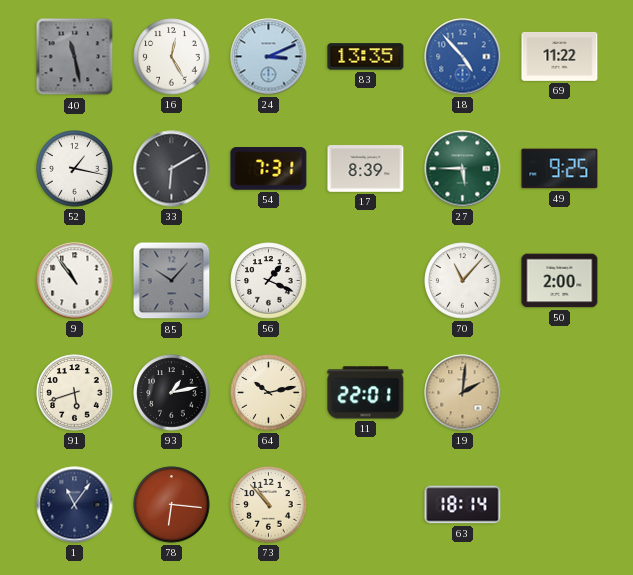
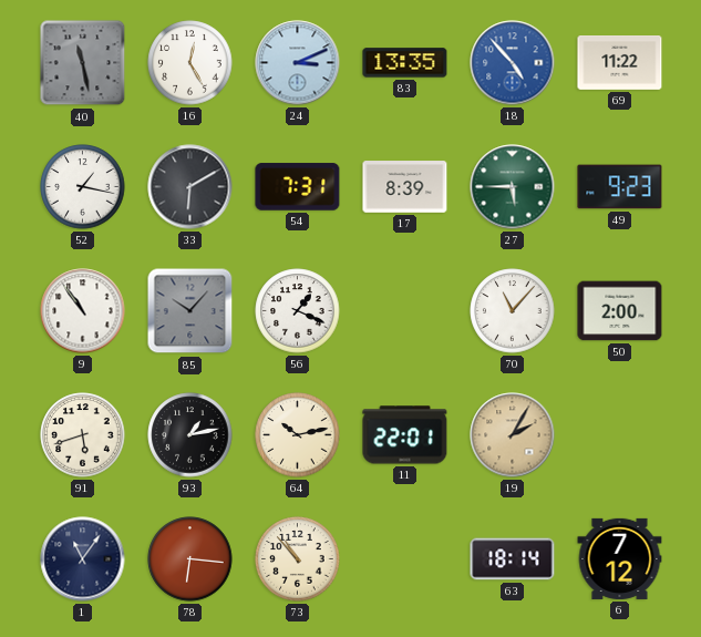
49: 9:25 -> 9:23
19: 2:01 -> 2:05
6: none -> 7:12
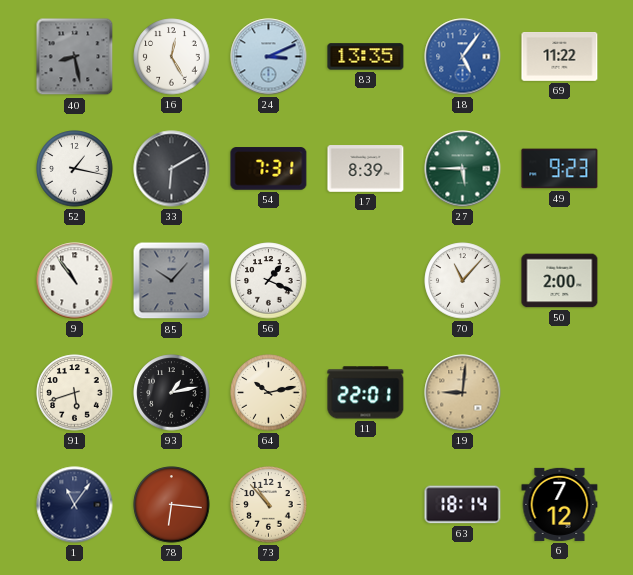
40: 11:28 -> 8:28
18: 4:53 -> 5:06
19: 2:05 -> 9:01
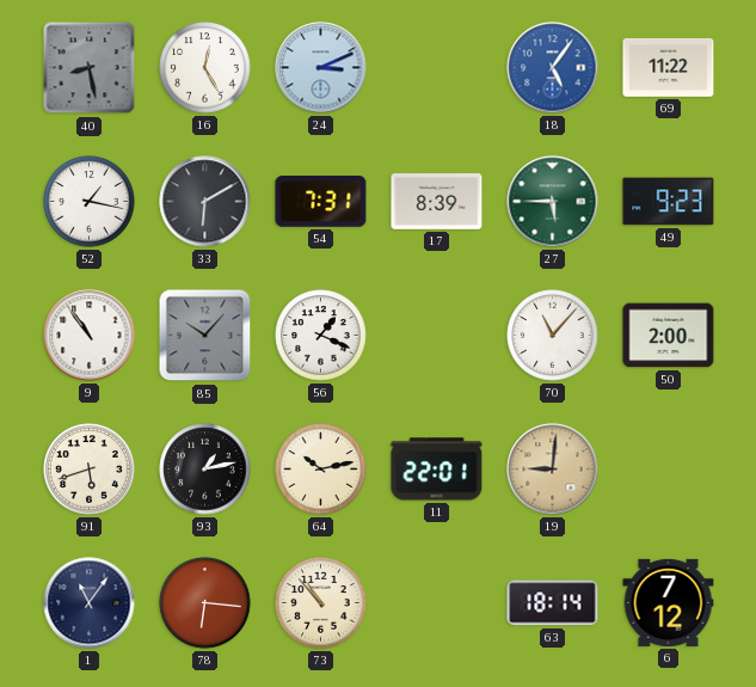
83: 13:35 -> none
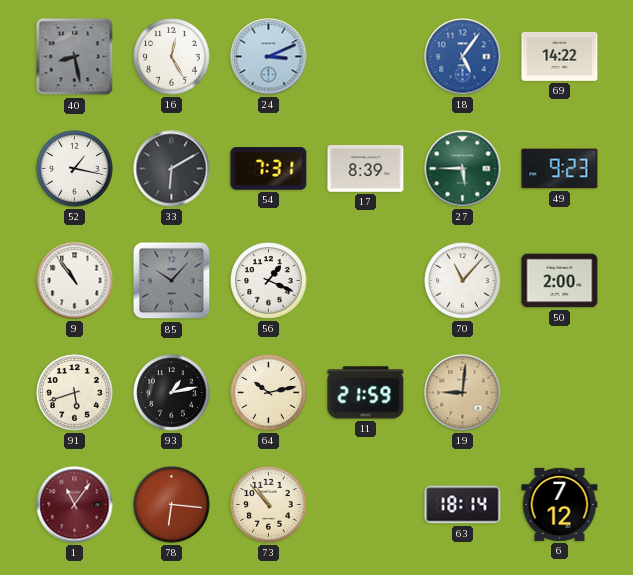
69: 11:22 -> 14:22
11: 22:01 -> 21:59
1 dial: navy -> burgundy
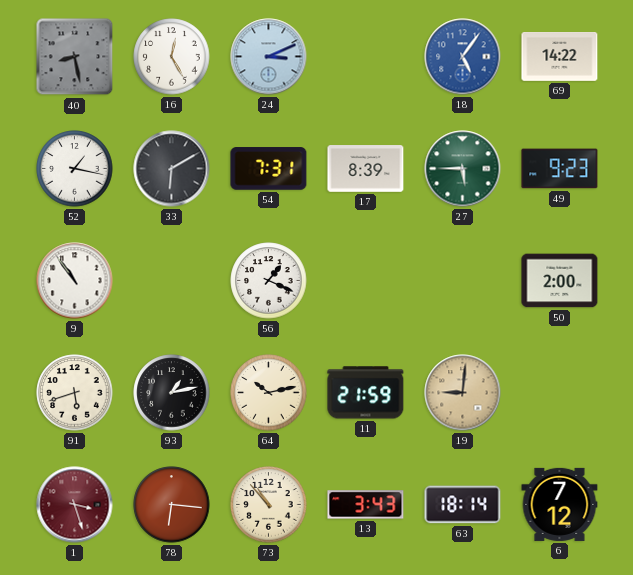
85: 10:07 -> none
70: 11:07 -> none
1: 11:06 -> 3:27
13: none -> 3:43
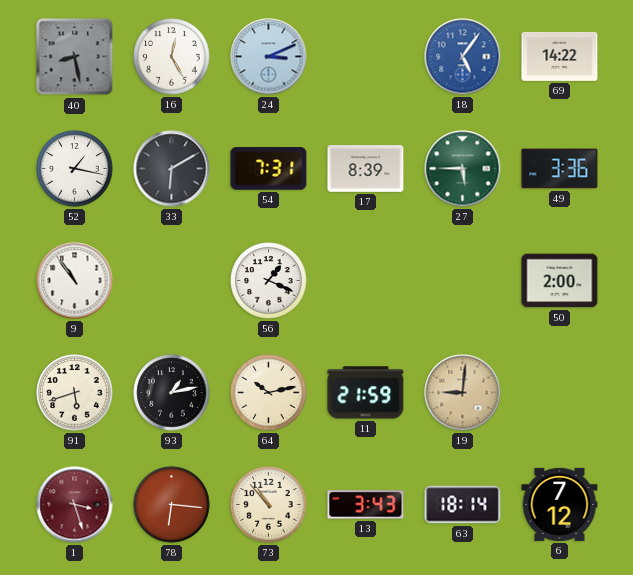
49: 9:23 -> 3:36
